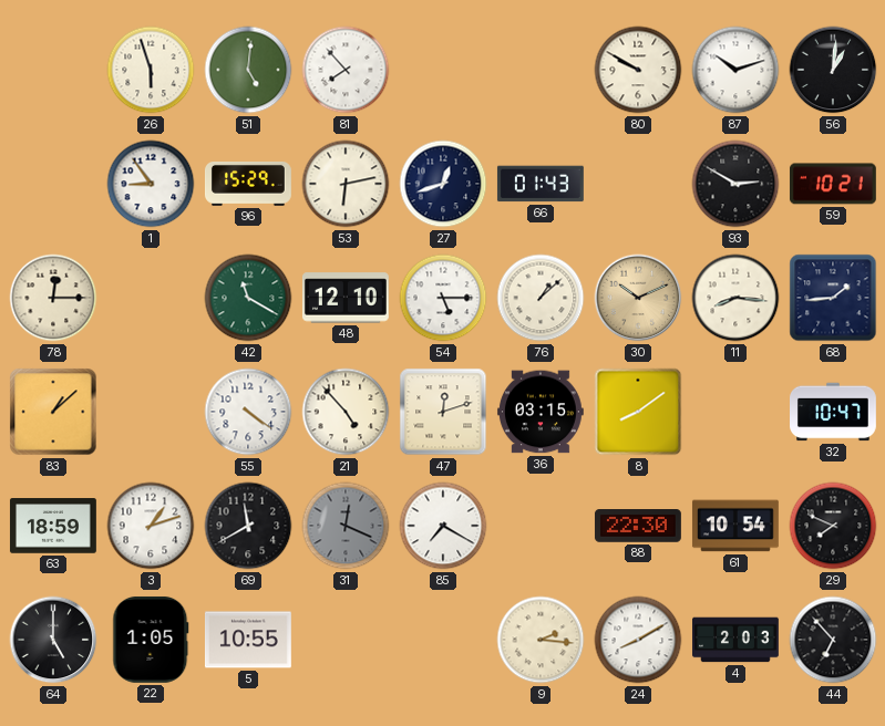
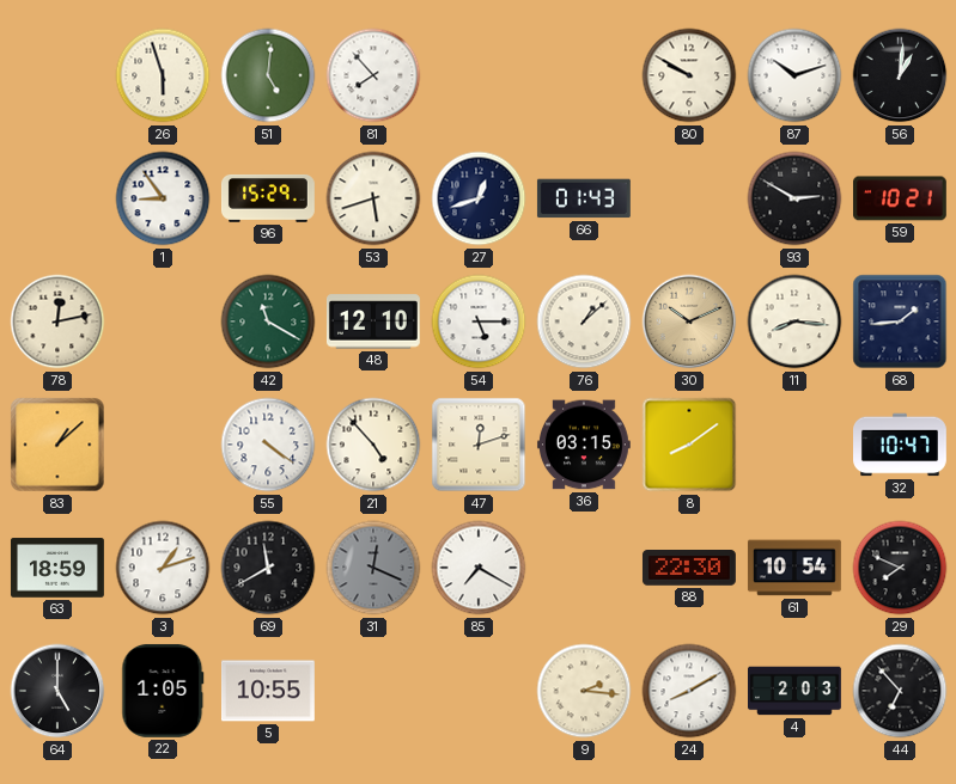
53: 6:13 -> 5:42
78: 12:15 -> 12:13
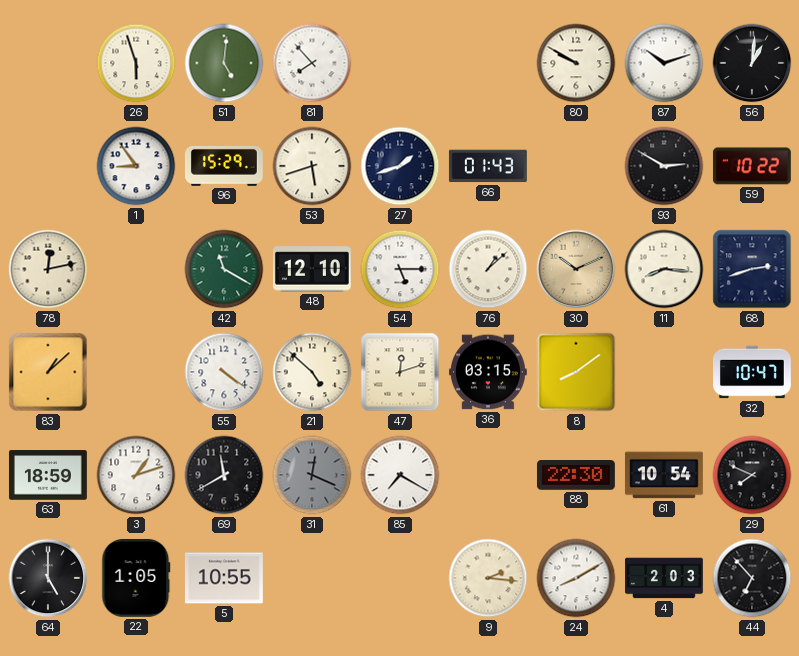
27: 12:42 -> 1:42
59: 10:21 -> 10:22
68: 1:44 -> 2:42
21: 4:53 -> 4:52
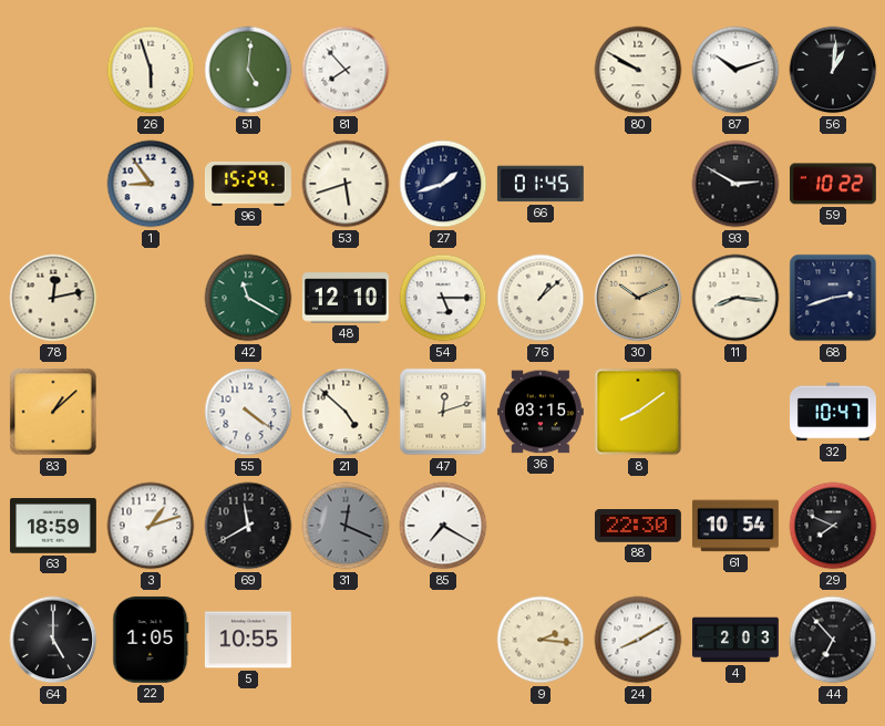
66: 01:43 -> 01:45
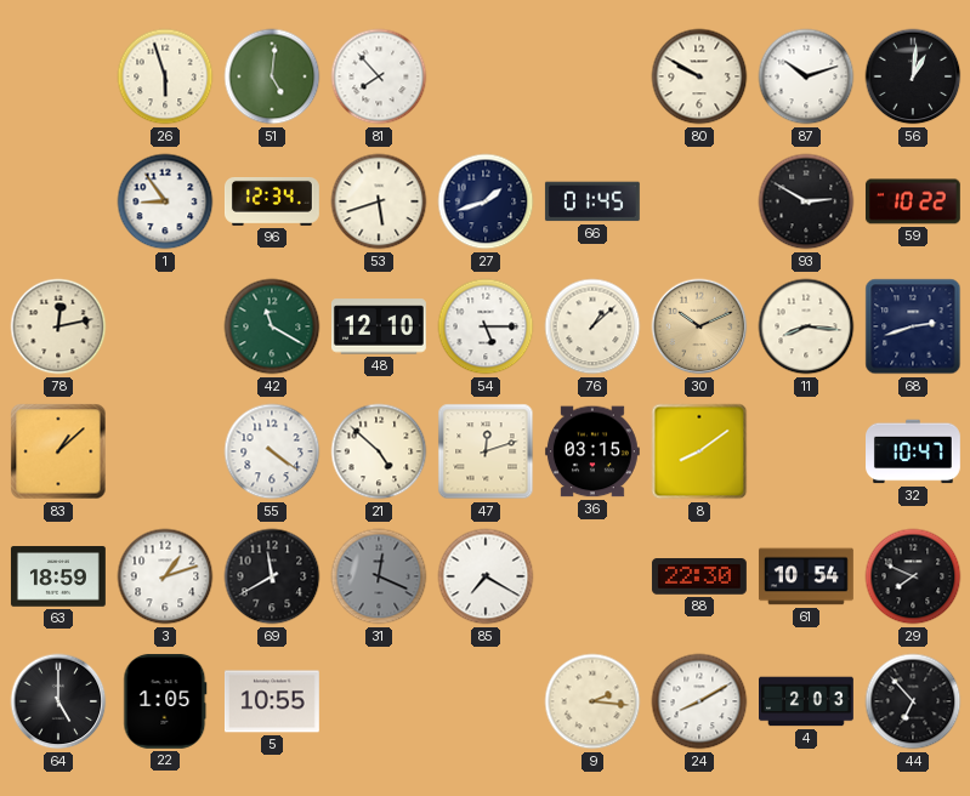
96: 15:29 -> 12:34
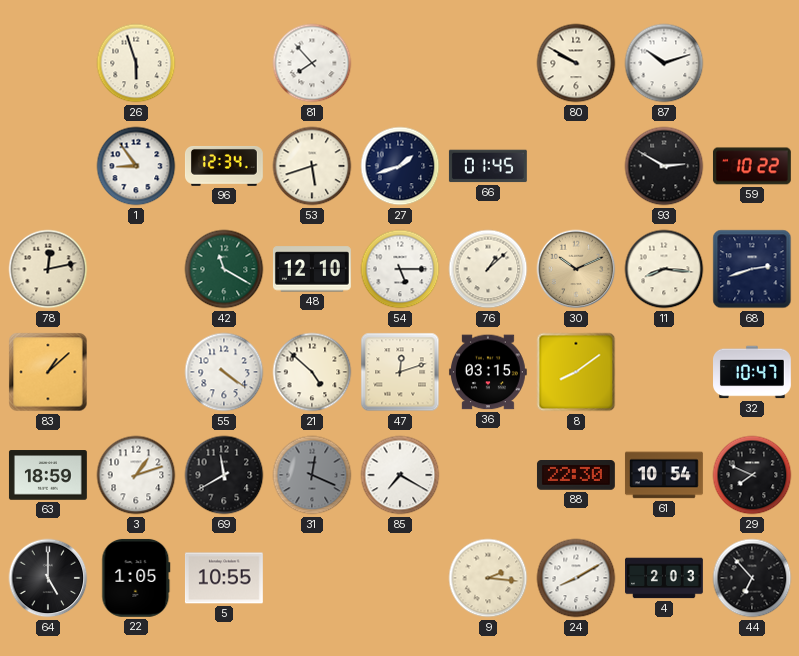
51: 5:01 -> none
56: 1:01 -> none
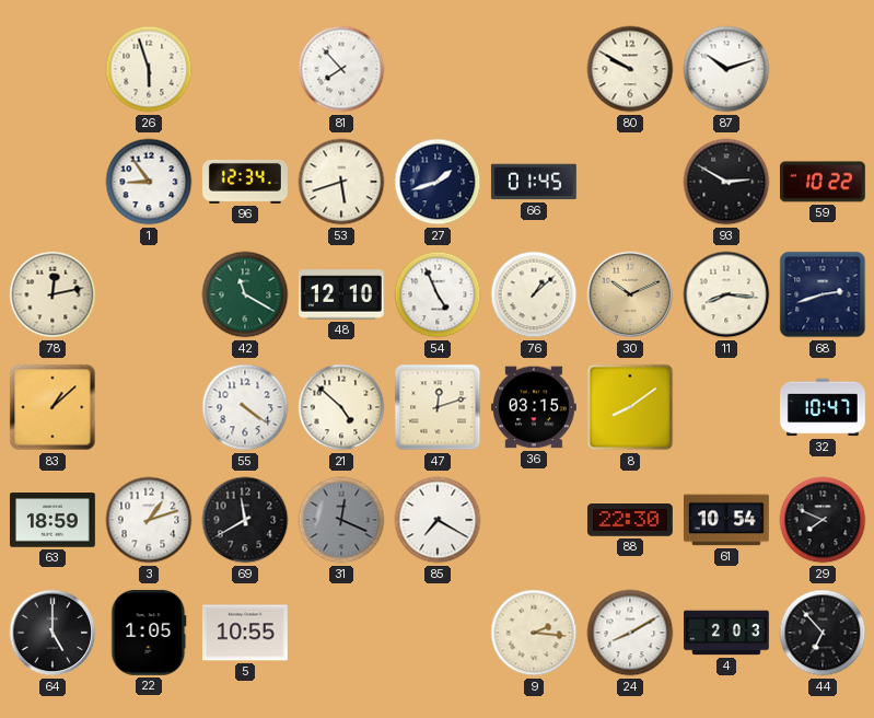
54: 5:15 -> 4:56
